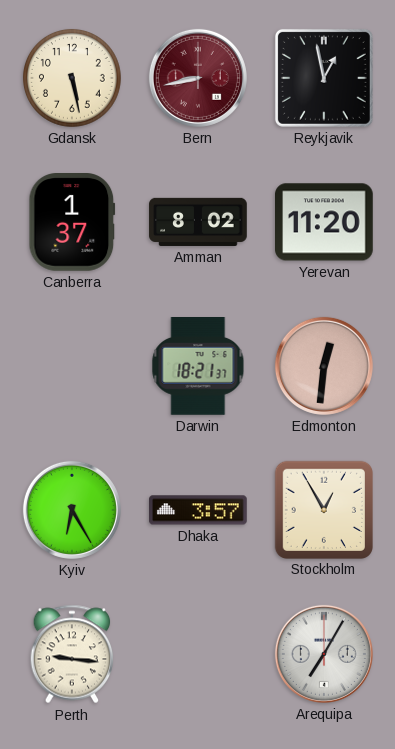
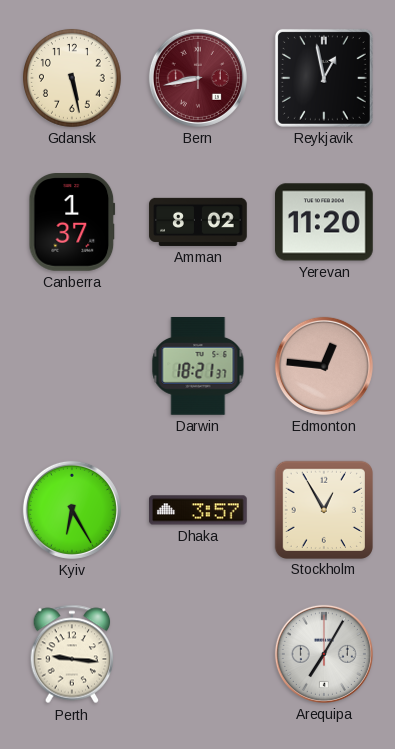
Edmonton: 12:31 -> 12:46
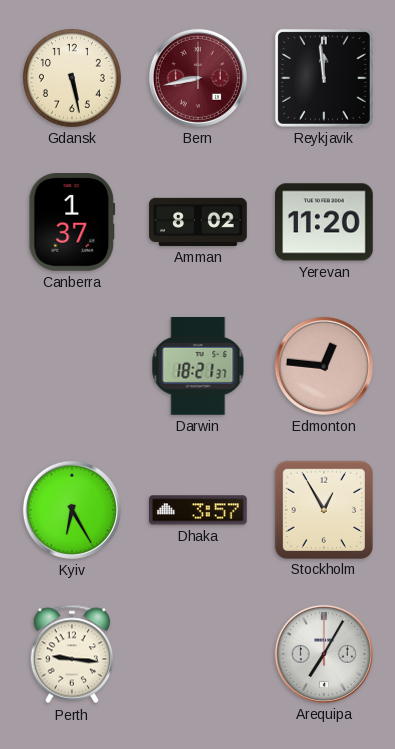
Reykjavik: 12:58 -> 11:59
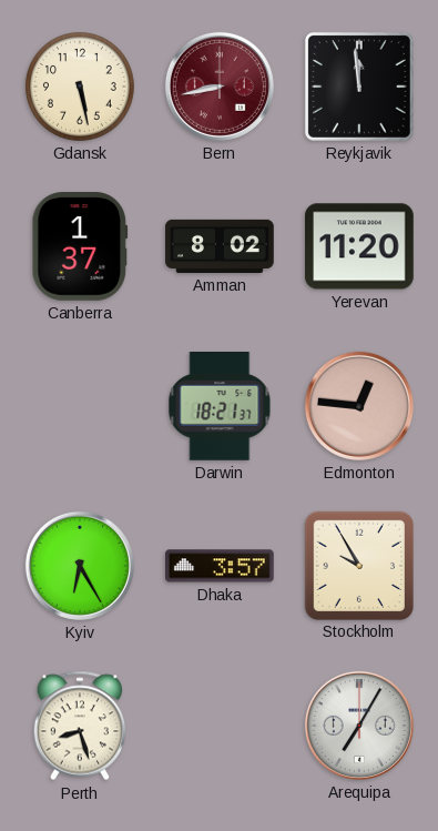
Stockholm: 12:55 -> 9:55
Perth: 9:16 -> 8:27
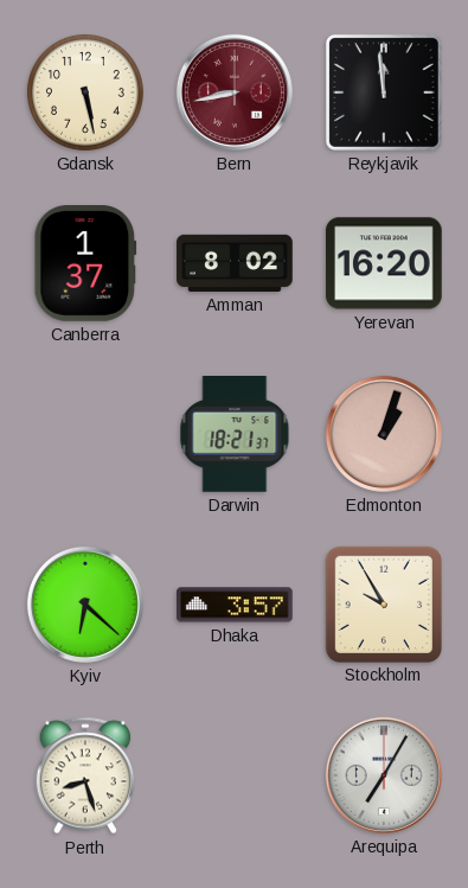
Yerevan: 11:20 -> 16:20
Edmonton: 12:46 -> 1:03
Kyiv: 6:25 -> 6:22
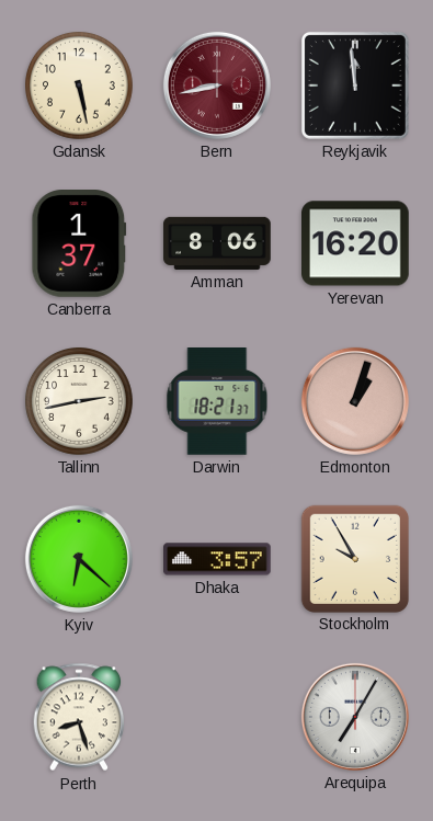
Amman: 8:02 -> 8:06
Tallinn: none -> 2:43
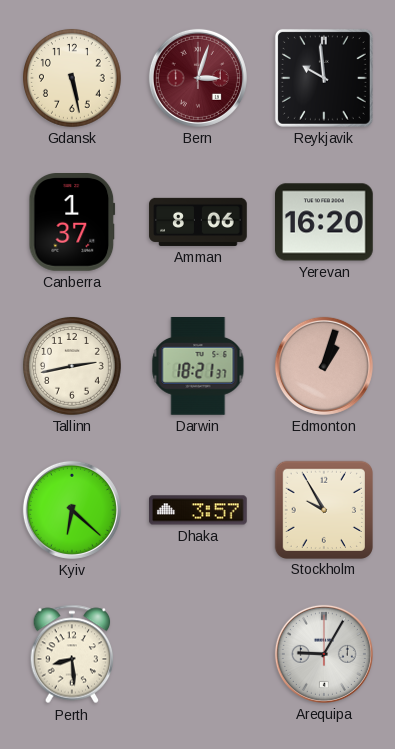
Bern: 8:43 -> 3:03
Reykjavik: 11:59 -> 9:59
Perth: 8:27 -> 8:29
Arequipa: 7:05 -> 9:05
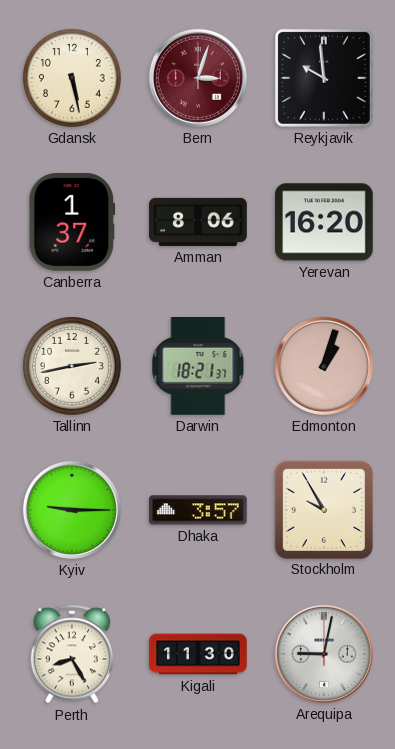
Kyiv: 6:22 -> 9:15
Perth: 8:29 -> 8:25
Kigali: none -> 11:30
Arequipa: 9:05 -> 9:02
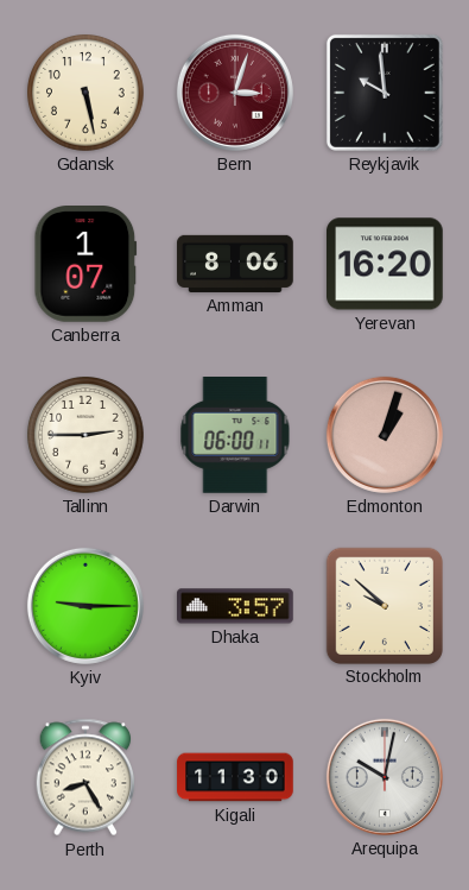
Canberra: 1:37 -> 1:07
Tallinn: 2:43 -> 2:45
Darwin: 18:21 -> 06:00
Stockholm: 9:55 -> 9:52
Arequipa: 9:02 -> 10:02
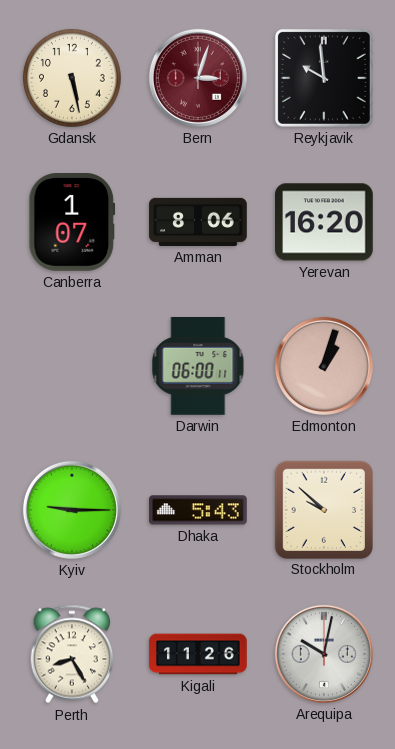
Tallinn: 2:45 -> none
Dhaka: 3:57 -> 5:43
Kigali: 11:30 -> 11:26
